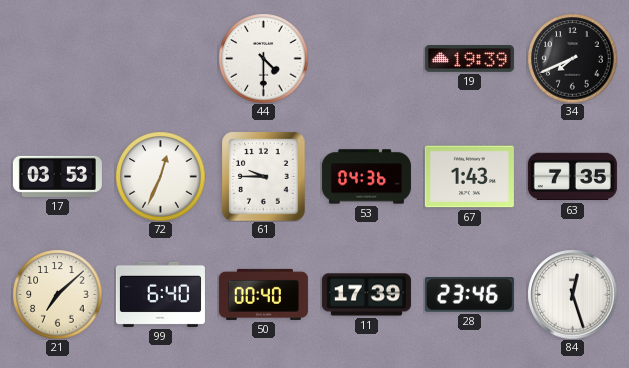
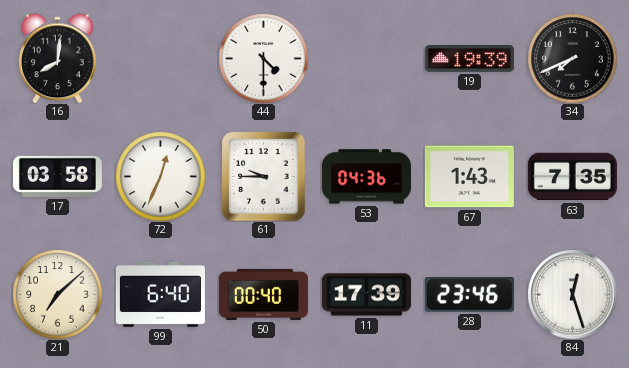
16: none -> 8:01
17: 03:53 -> 03:58
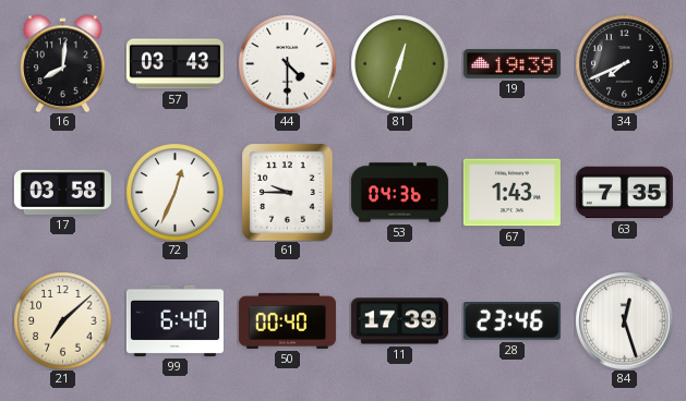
57: none -> 03:43
81: none -> 12:33
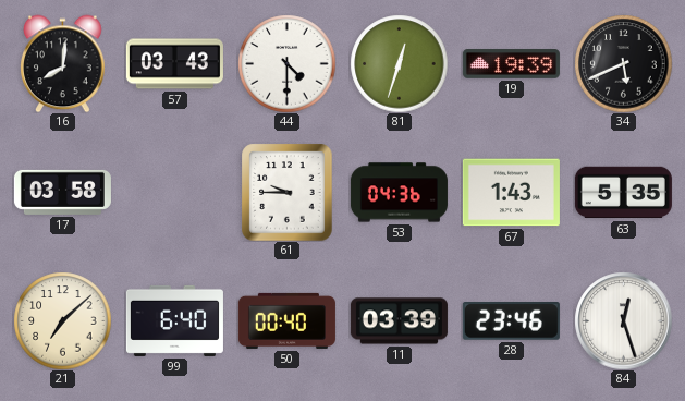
34: 7:41 -> 5:41
72: 12:34 -> none
63: 7:35 -> 5:35
11: 17:39 -> 03:39
